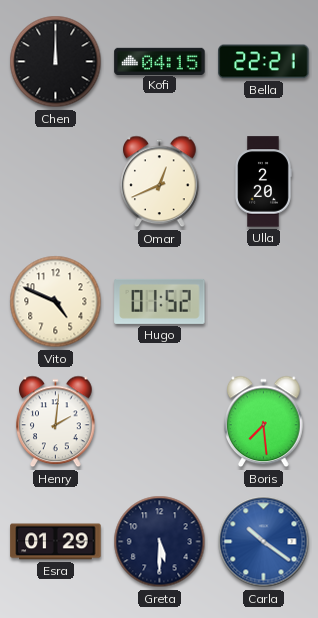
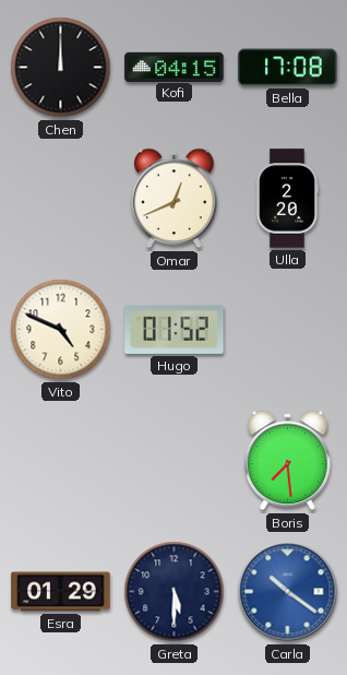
Bella: 22:21 -> 17:08
Henry: 2:01 -> none
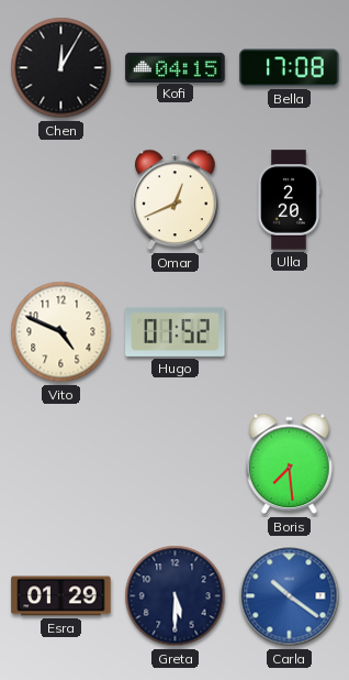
Chen: 12:00 -> 12:05
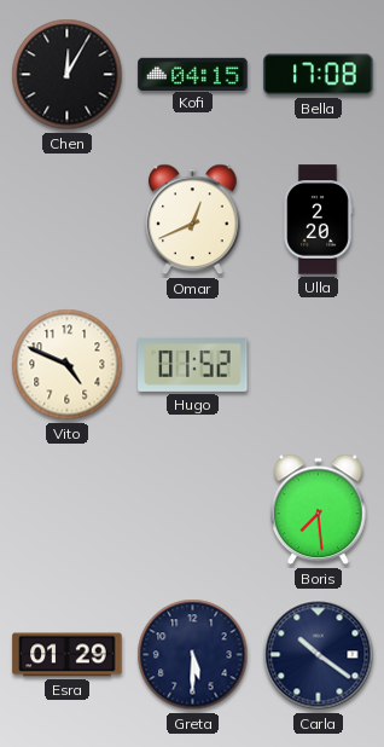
Carla dial: blue -> navy
